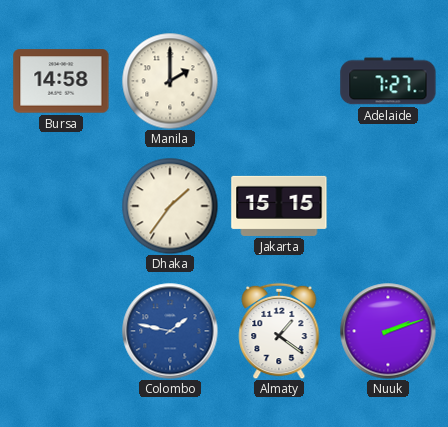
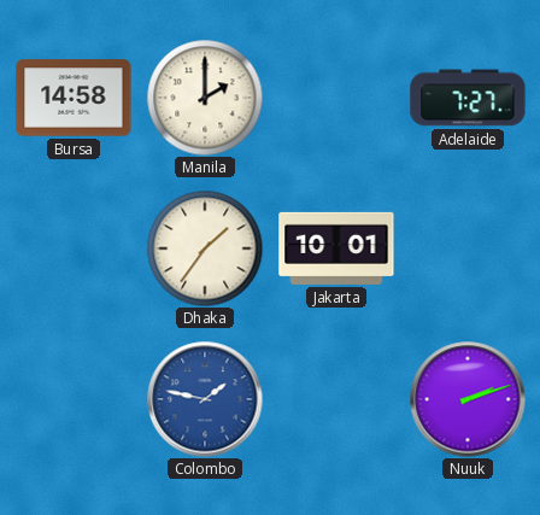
Jakarta: 15:15 -> 10:01
Almaty: 1:21 -> none
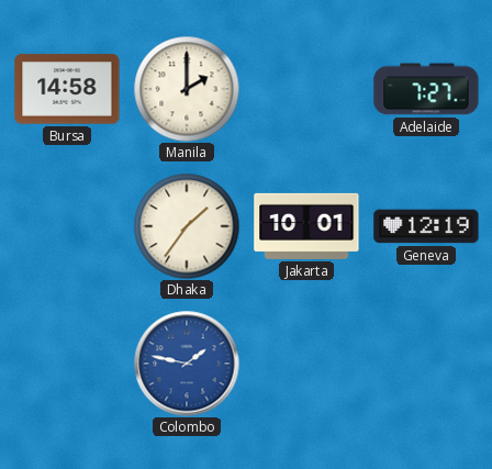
Geneva: none -> 12:19
Nuuk: 2:12 -> none
